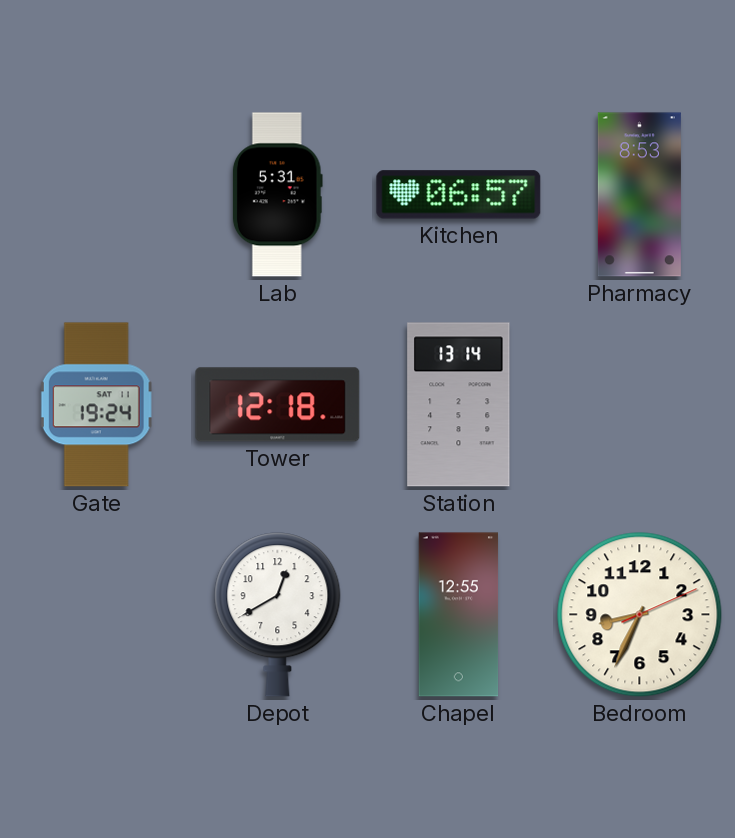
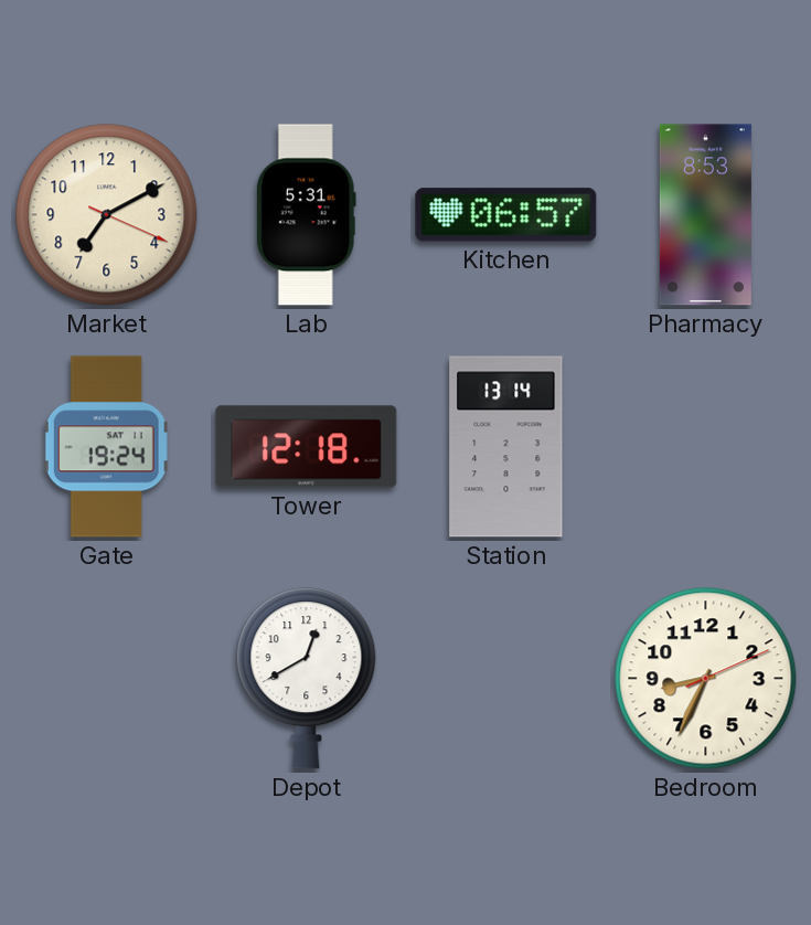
Market: none -> 7:10
Chapel: 12:55 -> none
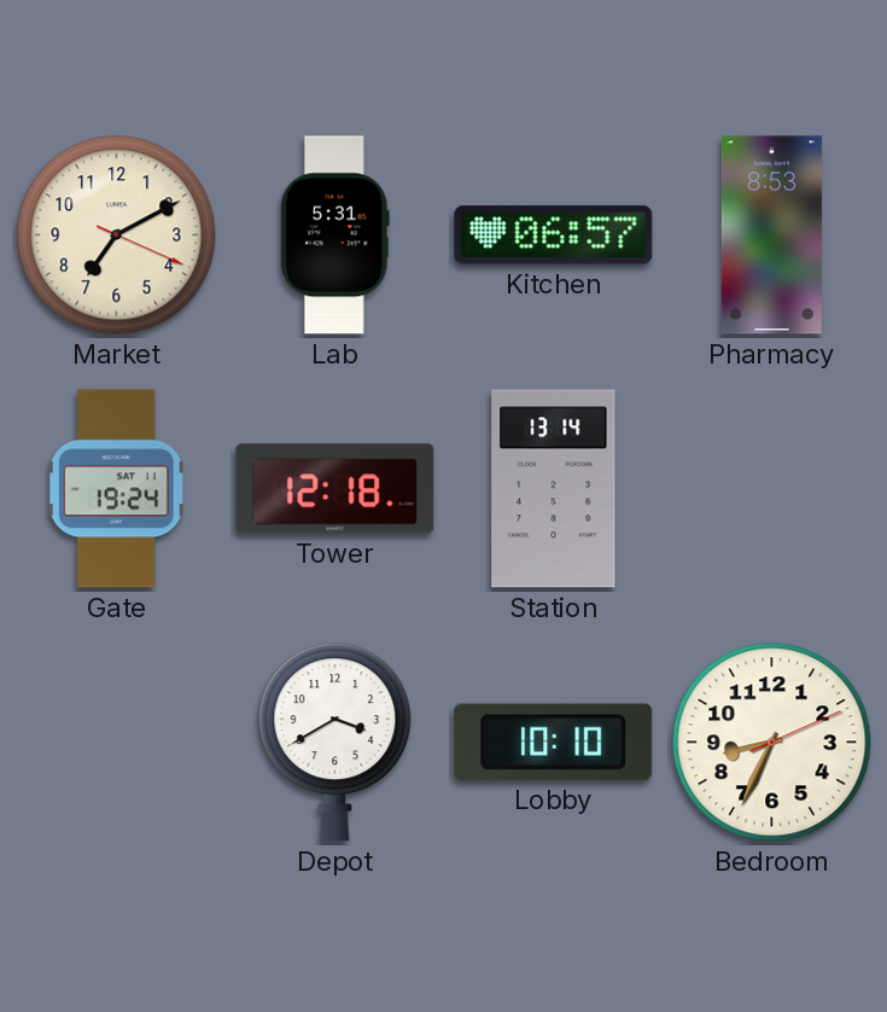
Depot: 12:40 -> 3:40
Lobby: none -> 10:10
